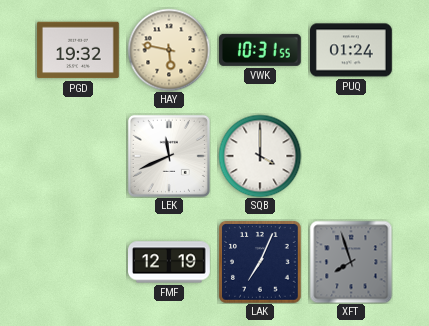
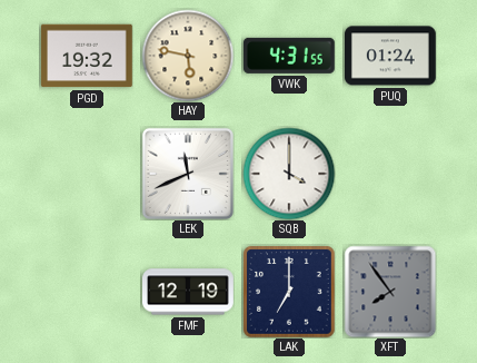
VWK: 10:31 -> 4:31
LAK: 7:04 -> 7:00
XFT: 7:57 -> 7:54
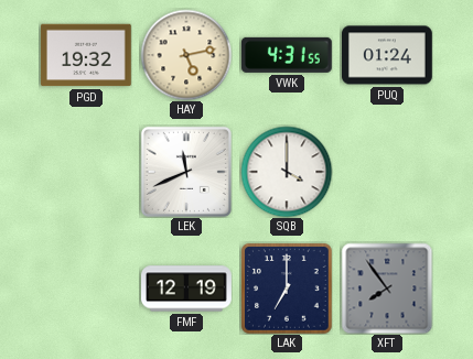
HAY: 5:47 -> 5:13
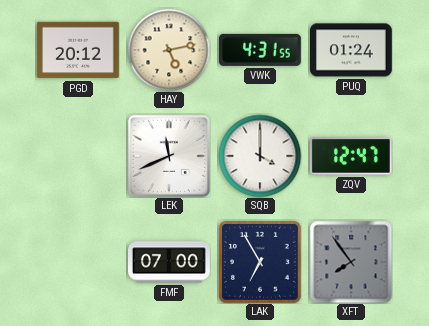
PGD: 19:32 -> 20:12
ZQV: none -> 12:47
FMF: 12:19 -> 07:00
LAK: 7:00 -> 6:55
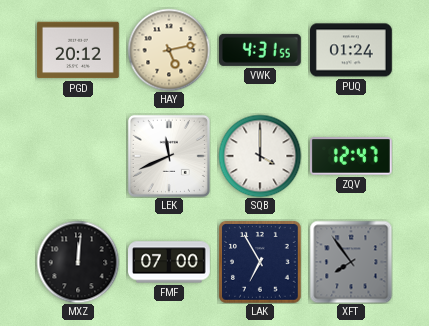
MXZ: none -> 12:01
